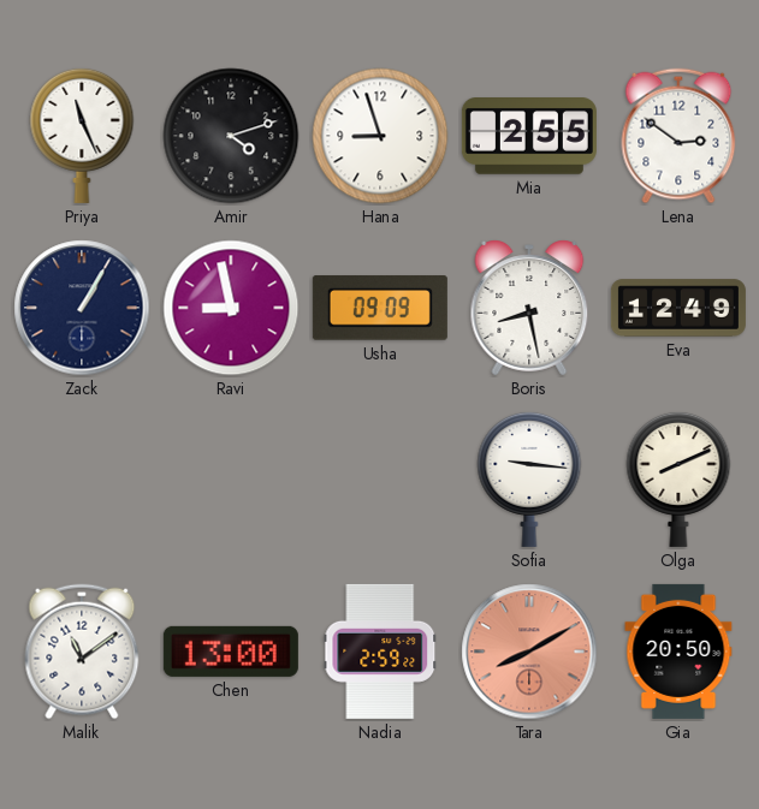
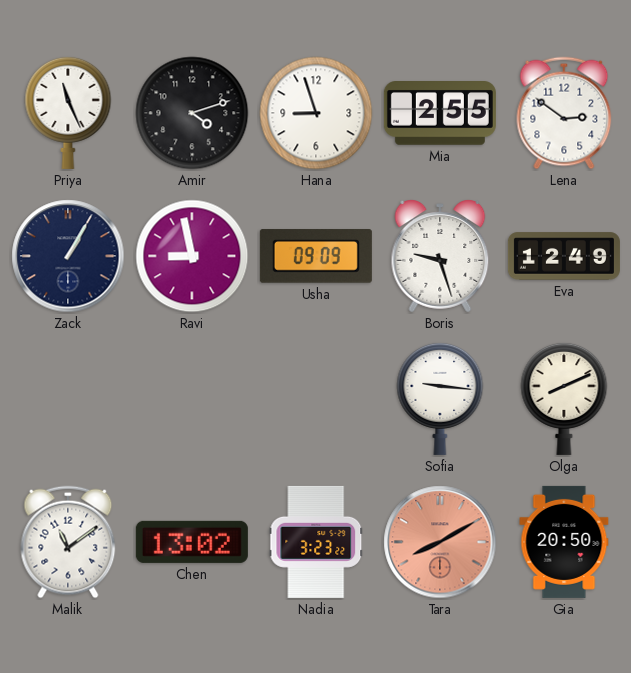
Boris: 8:28 -> 9:27
Chen: 13:00 -> 13:02
Nadia: 2:59 -> 3:23
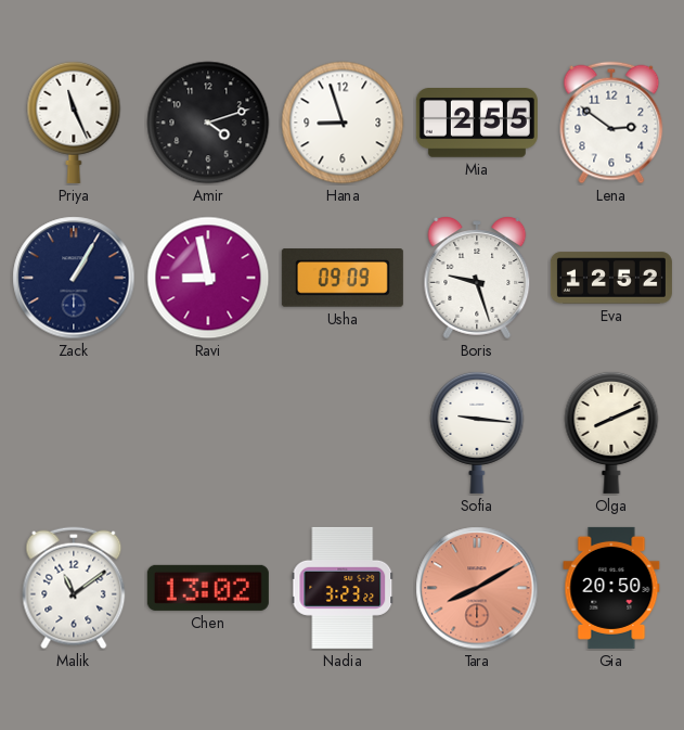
Eva: 12:49 -> 12:52
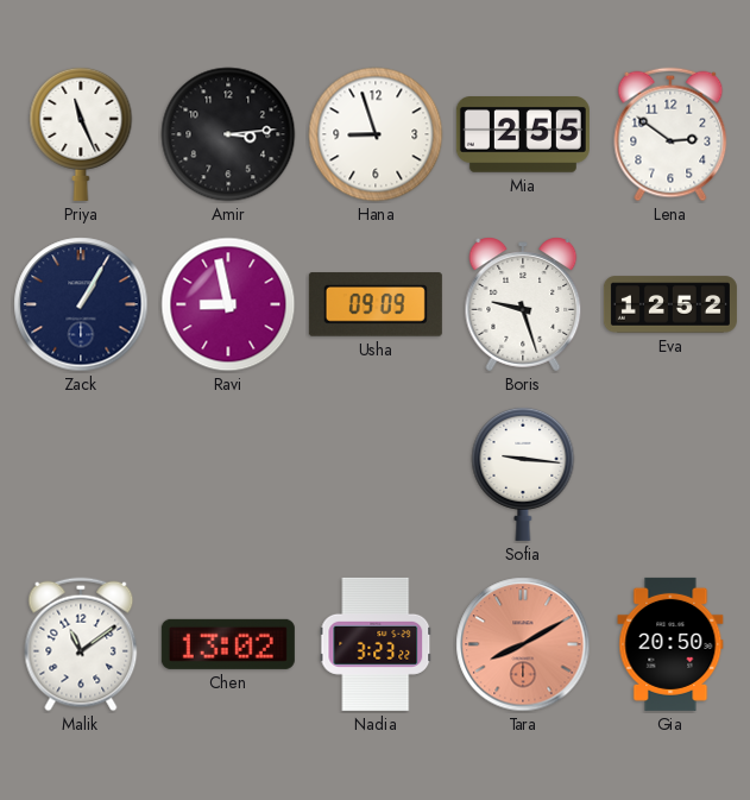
Amir: 4:12 -> 3:14
Olga: 8:11 -> none
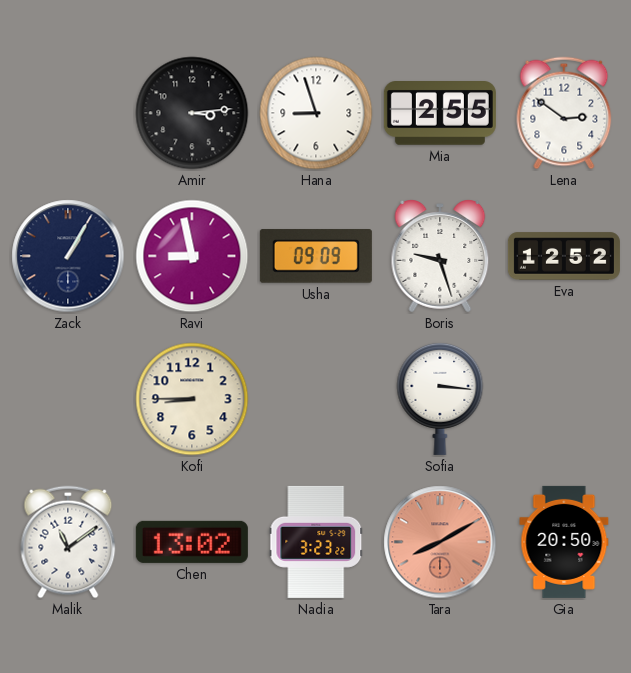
Priya: 11:26 -> none
Kofi: none -> 8:45
Sofia: 9:16 -> 3:16
